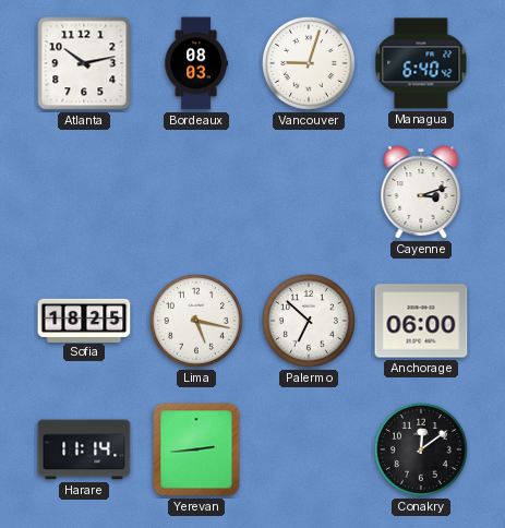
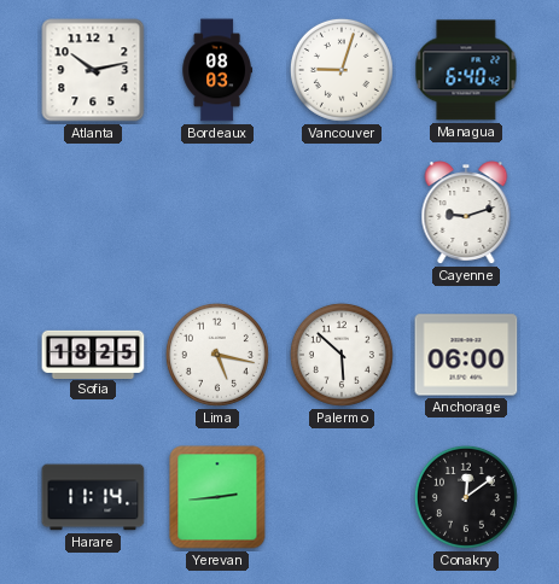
Cayenne: 3:12 -> 9:12
Palermo: 6:52 -> 5:52
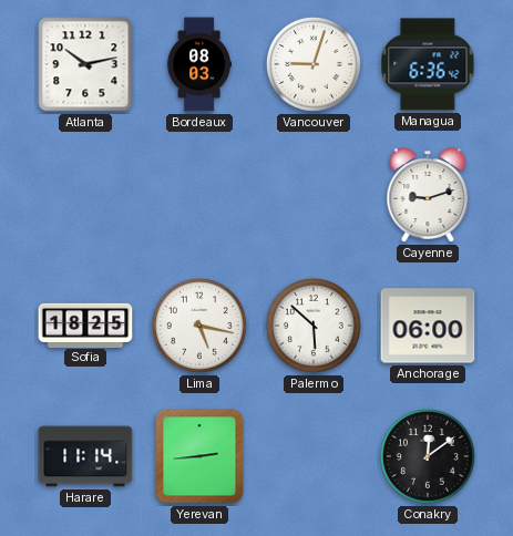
Managua: 6:40 -> 6:36
